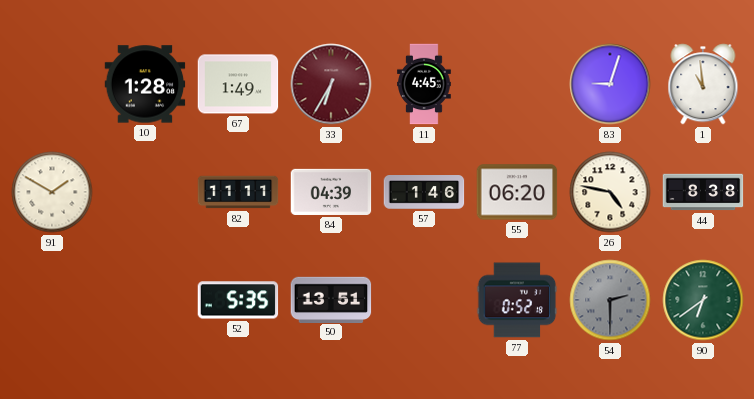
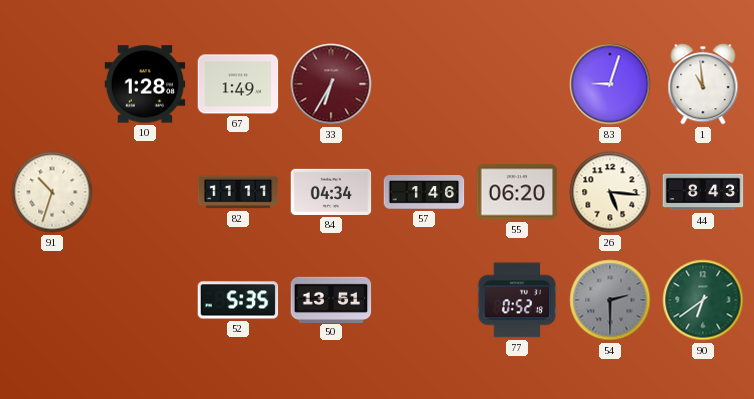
11: 4:45 -> none
91: 1:50 -> 10:33
84: 04:39 -> 04:34
26: 4:47 -> 5:16
44: 8:38 -> 8:43
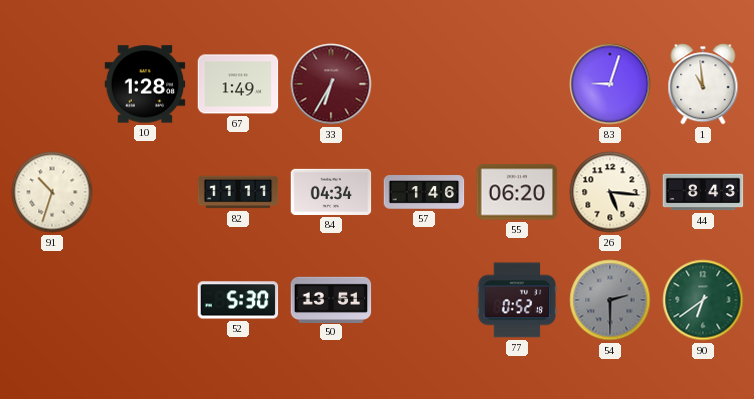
52: 5:35 -> 5:30
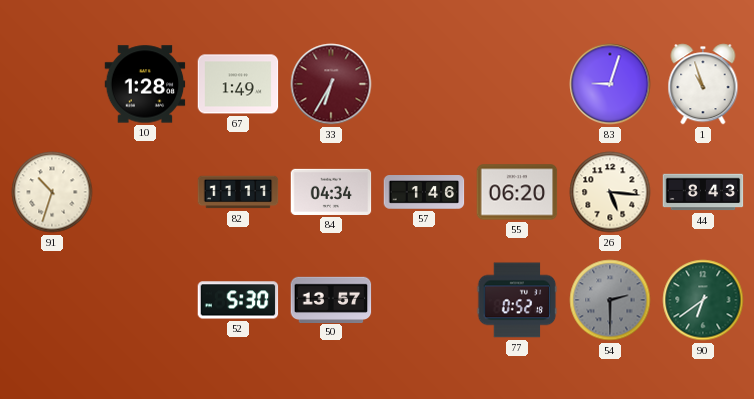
1: 10:59 -> 10:57
50: 13:51 -> 13:57
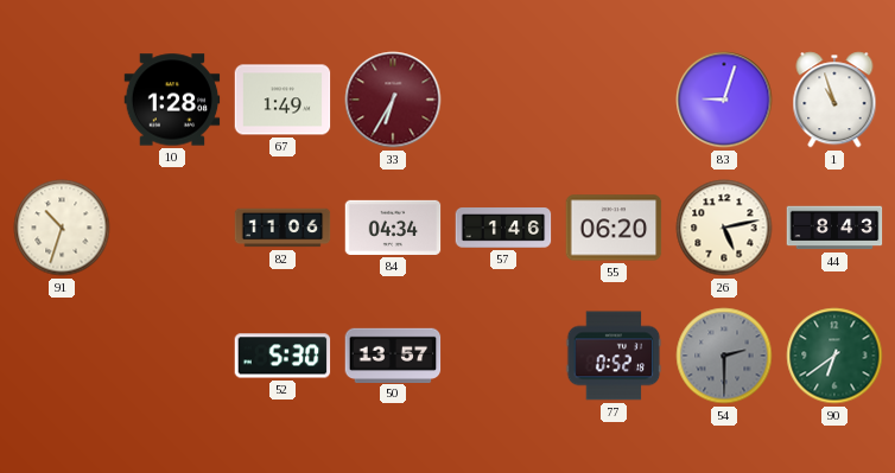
82: 11:11 -> 11:06
26: 5:16 -> 5:13
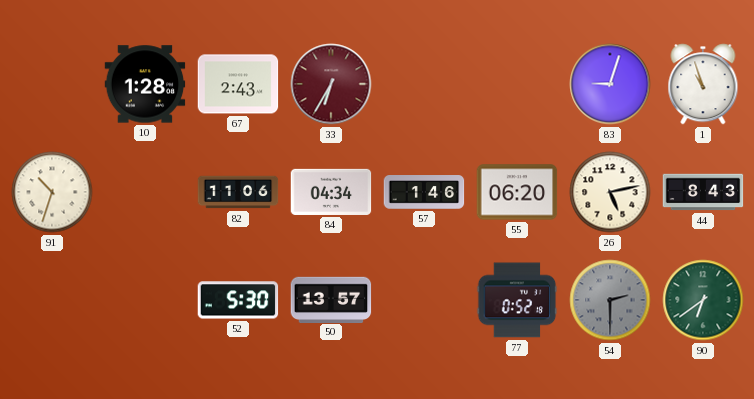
67: 1:49 -> 2:43
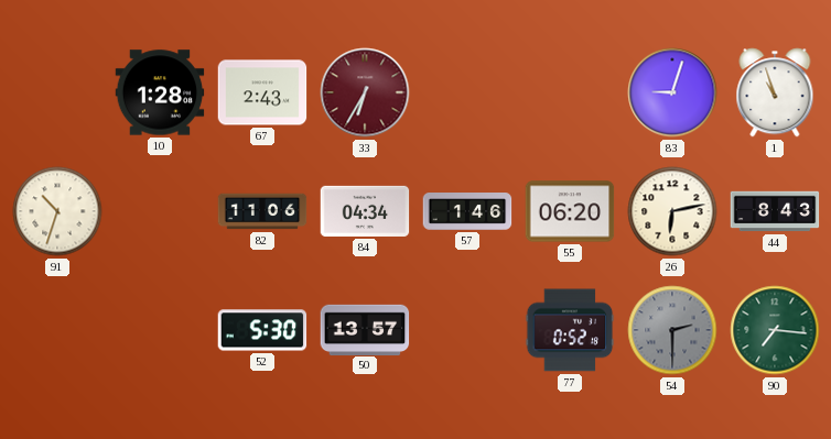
26: 5:13 -> 6:13
90: 6:39 -> 7:16
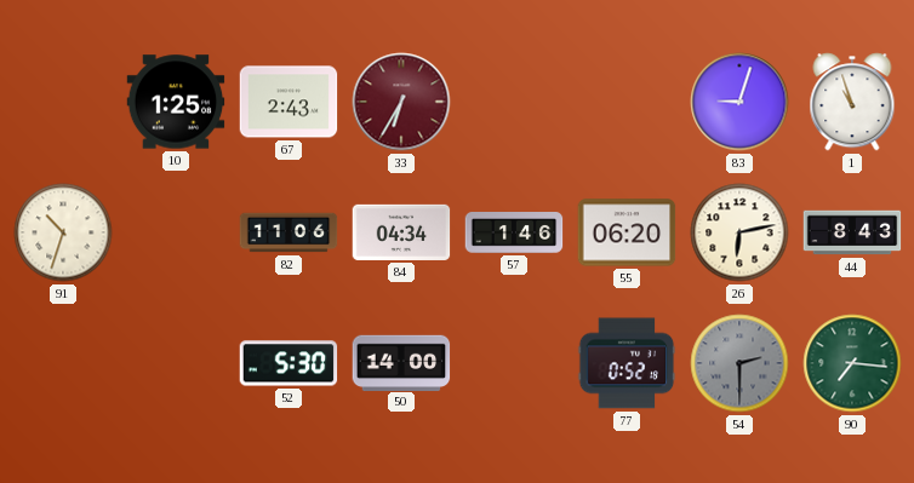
10: 1:28 -> 1:25
50: 13:57 -> 14:00
